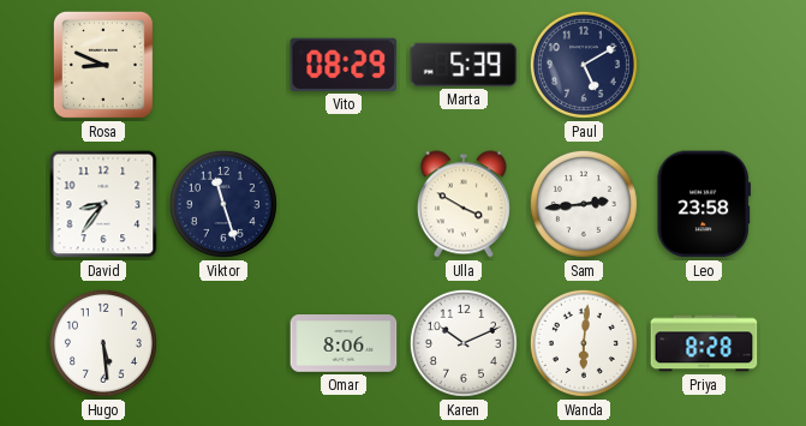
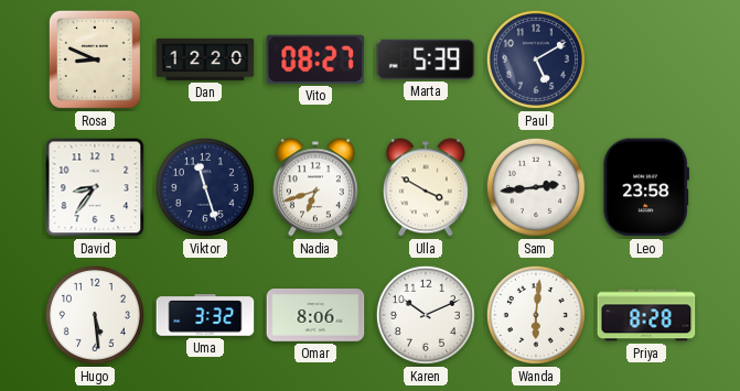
Dan: none -> 12:20
Vito: 08:29 -> 08:27
Nadia: none -> 6:42
Uma: none -> 3:32
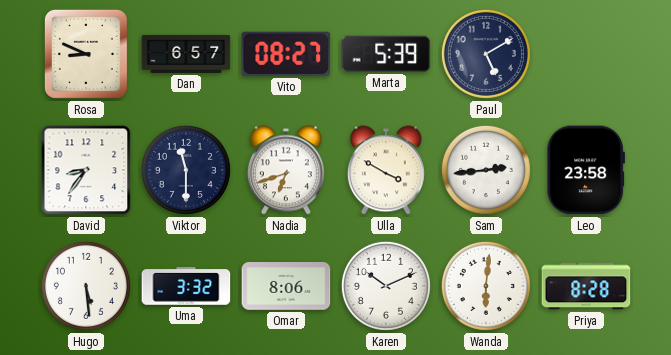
Dan: 12:20 -> 6:57
Viktor: 11:27 -> 11:30
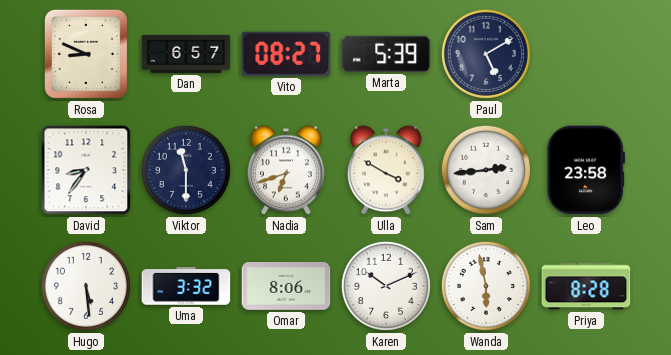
Wanda: 6:01 -> 5:58
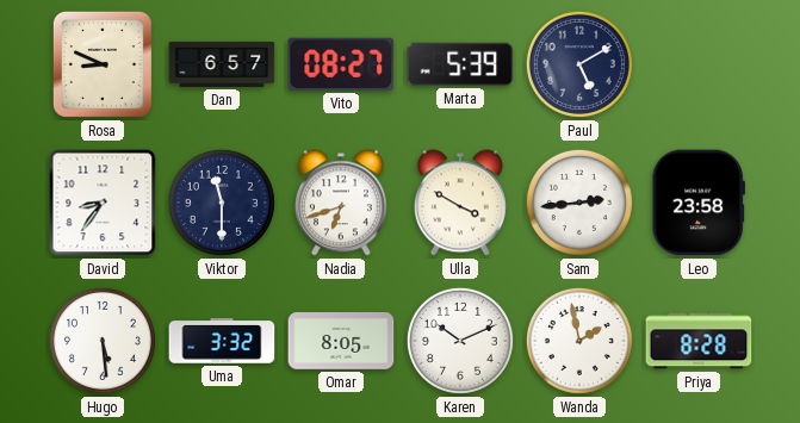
Omar: 8:06 -> 8:05
Wanda: 5:58 -> 1:58
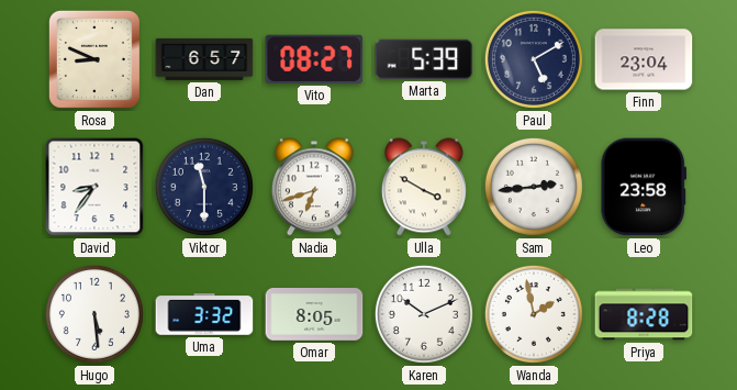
Finn: none -> 23:04
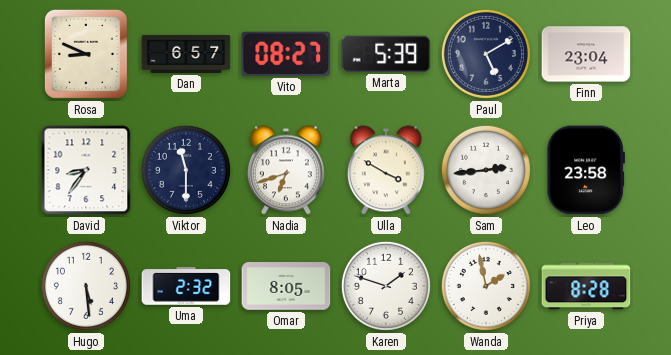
Uma: 3:32 -> 2:32
Karen: 10:11 -> 1:48
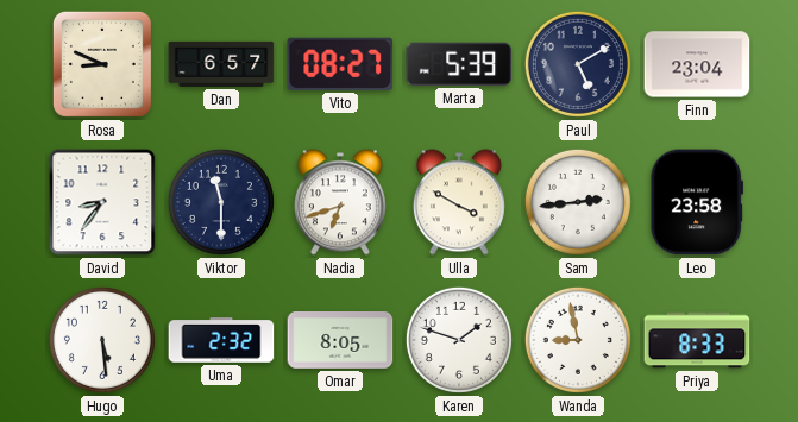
Wanda: 1:58 -> 8:58
Priya: 8:28 -> 8:33
